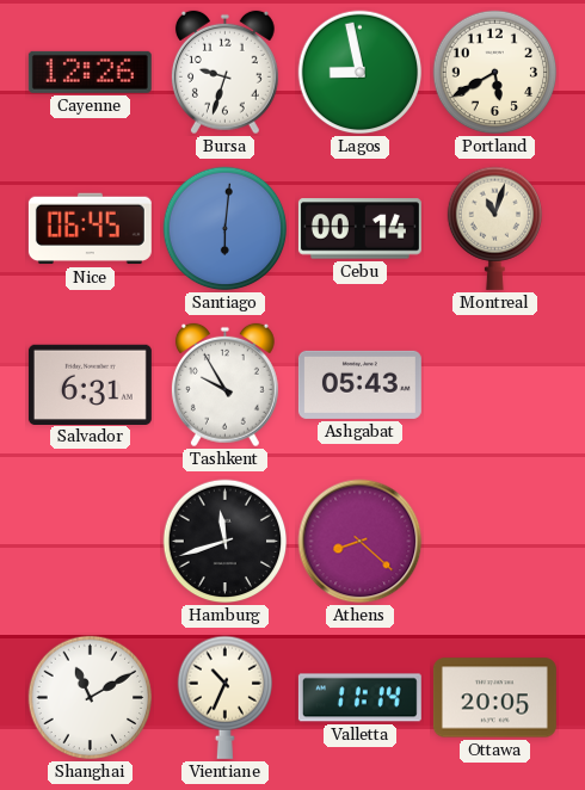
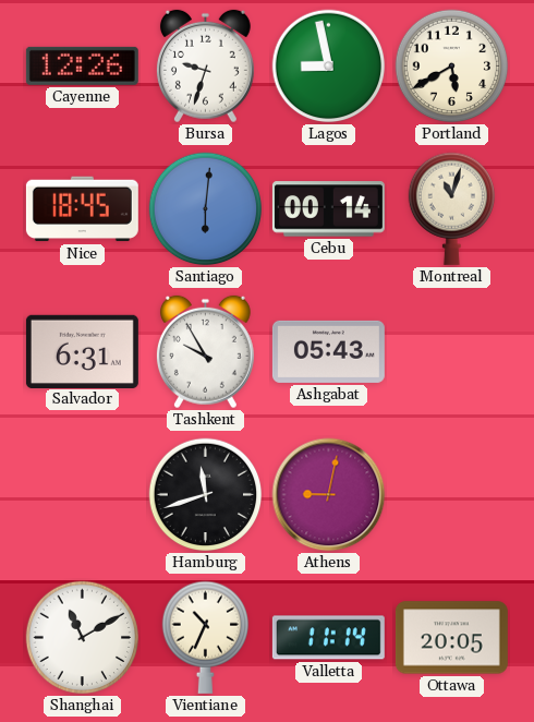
Nice: 06:45 -> 18:45
Athens: 8:22 -> 9:02
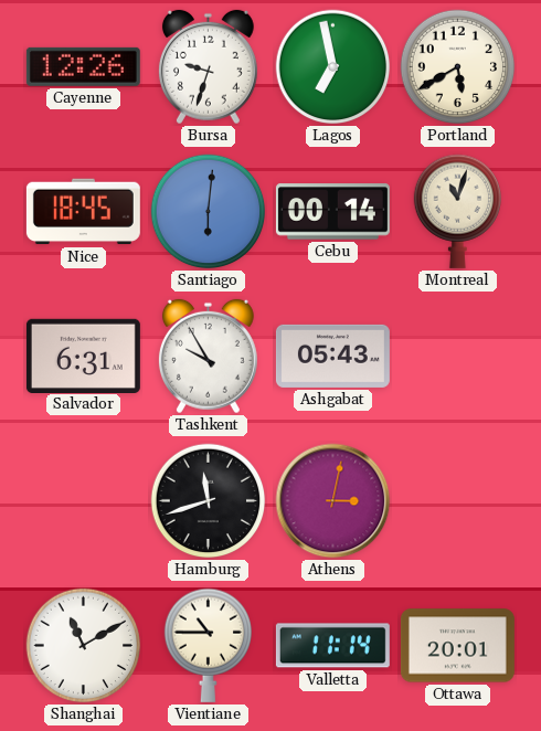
Lagos: 8:58 -> 6:58
Athens: 9:02 -> 3:02
Vientiane: 10:34 -> 10:45
Ottawa: 20:05 -> 20:01
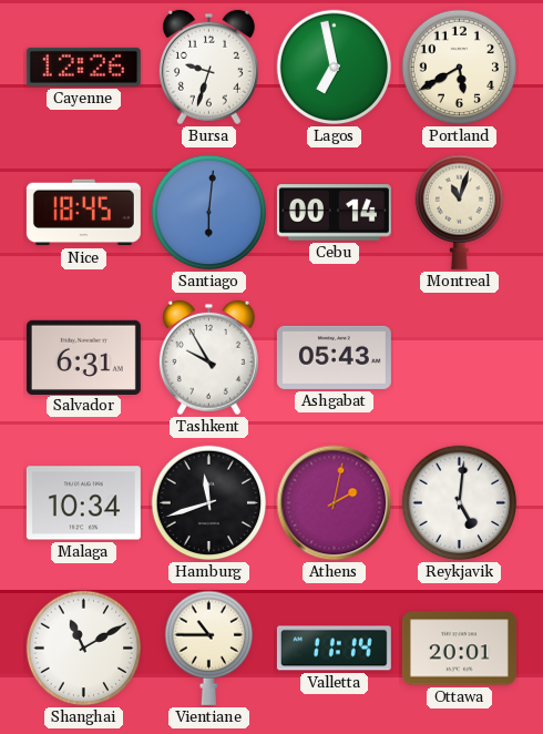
Malaga: none -> 10:34
Athens: 3:02 -> 2:02
Reykjavik: none -> 5:01
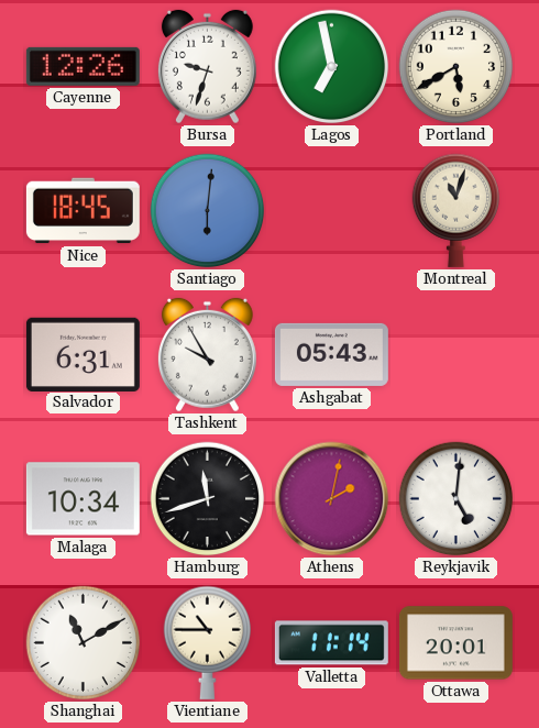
Cebu: 00:14 -> none
